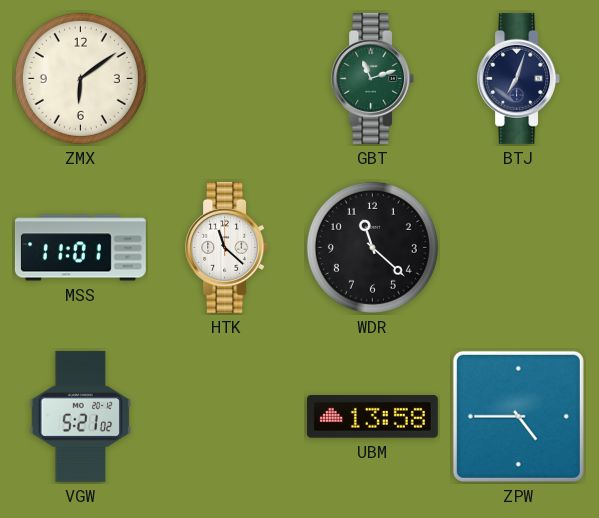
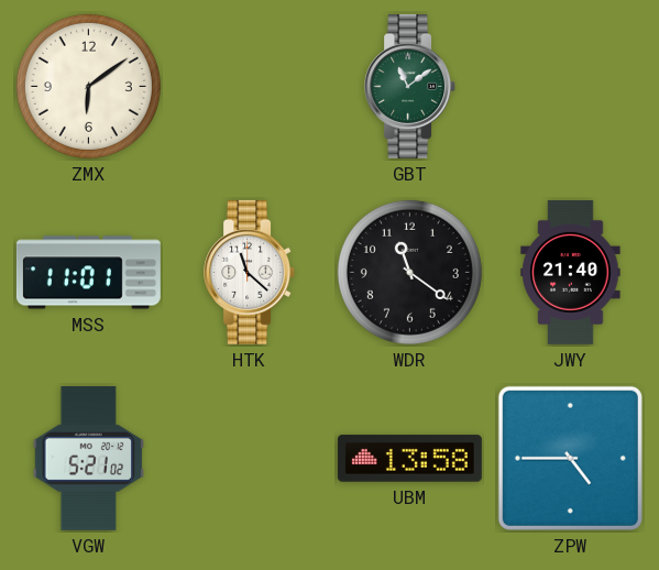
GBT: 11:12 -> 11:09
BTJ: 7:03 -> none
WDR: 11:22 -> 11:21
JWY: none -> 21:40
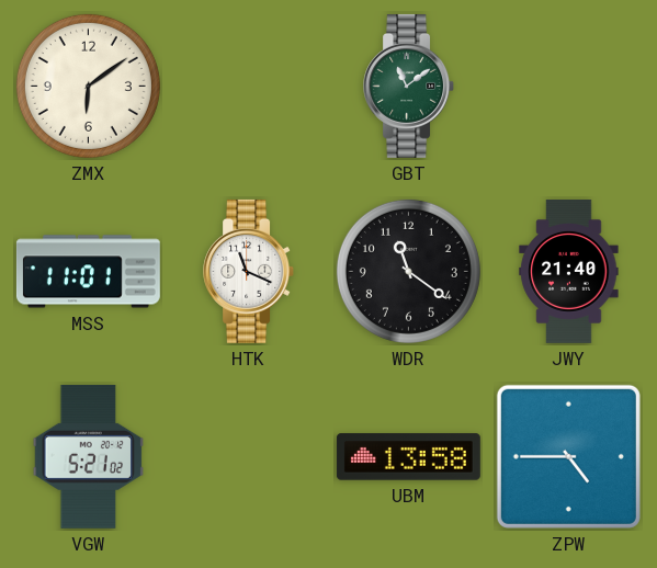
HTK: 11:22 -> 11:19
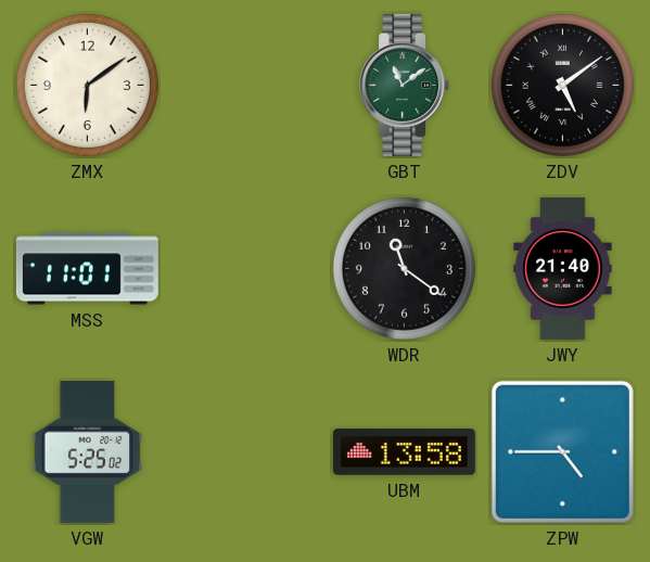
ZDV: none -> 5:09
HTK: 11:19 -> none
VGW: 5:21 -> 5:25
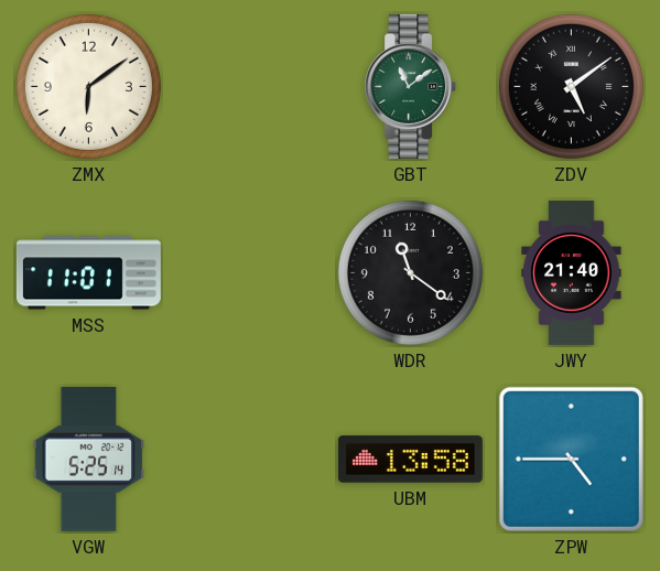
VGW: 5:25:02 -> 5:25:14
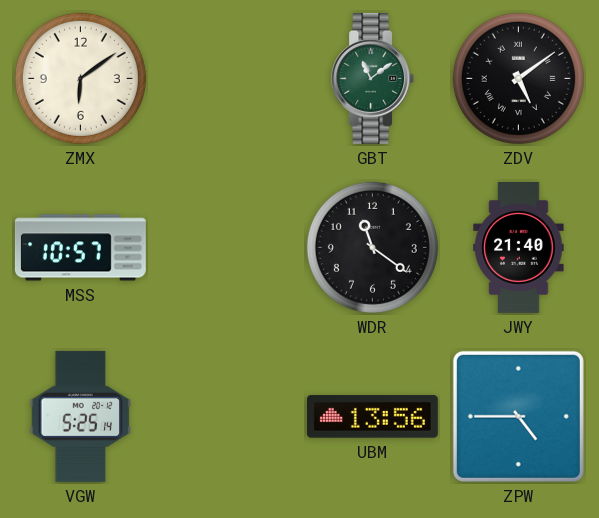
MSS: 11:01 -> 10:57
UBM: 13:58 -> 13:56
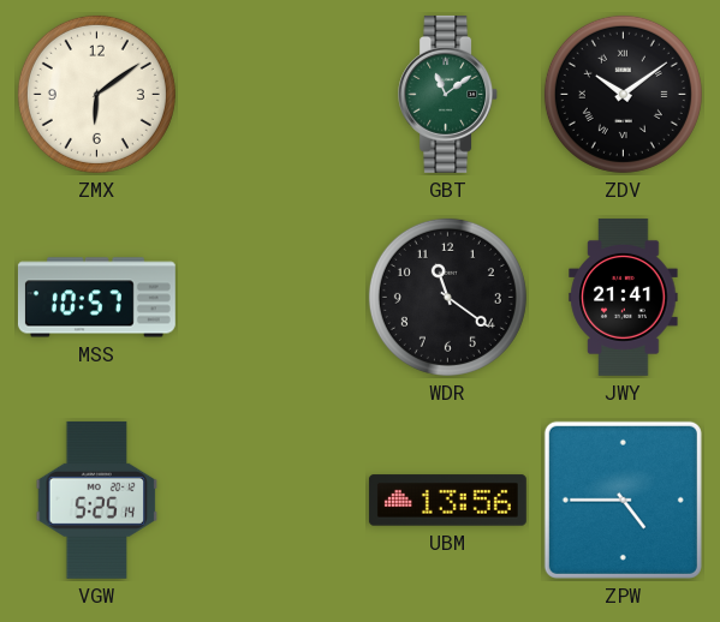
ZDV: 5:09 -> 10:09
JWY: 21:40 -> 21:41
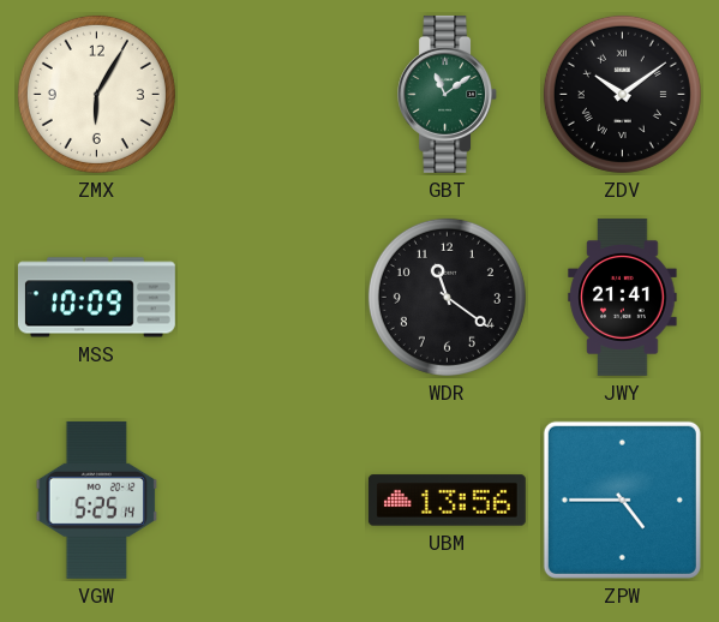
ZMX: 6:09 -> 6:05
MSS: 10:57 -> 10:09
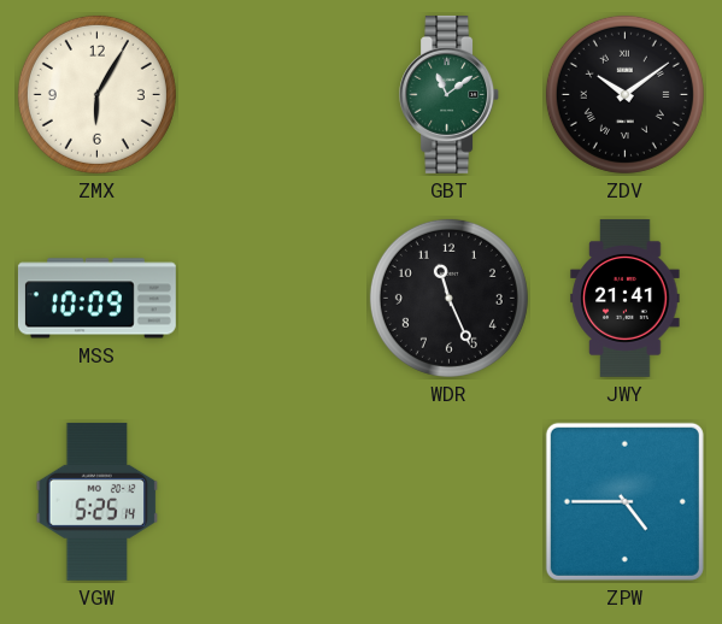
WDR: 11:21 -> 11:26
UBM: 13:56 -> none
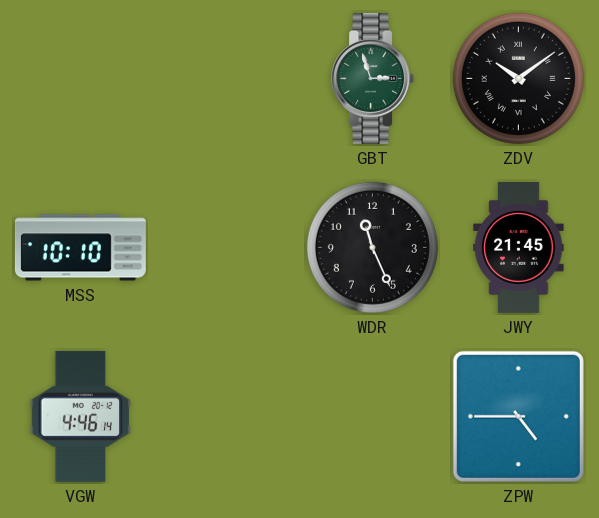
ZMX: 6:05 -> none
GBT: 11:09 -> 2:57
MSS: 10:09 -> 10:10
JWY: 21:41 -> 21:45
VGW: 5:25 -> 4:46
